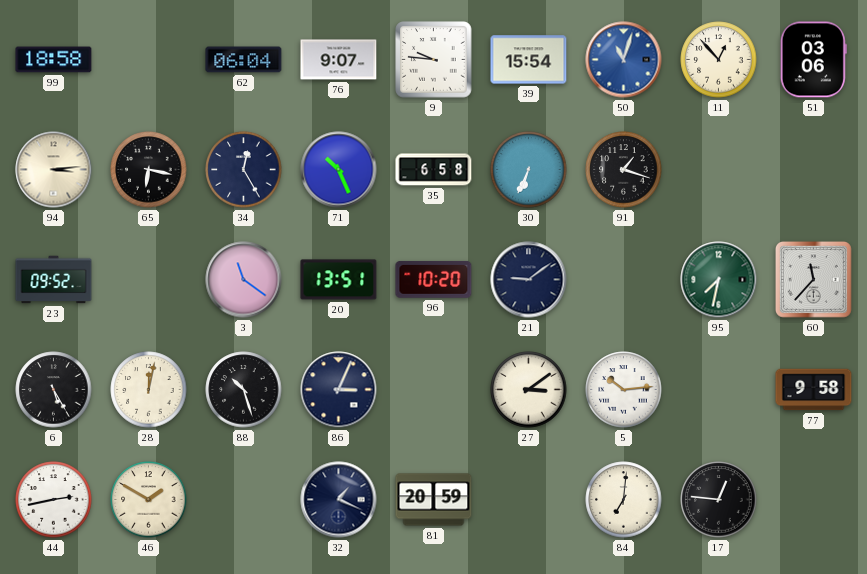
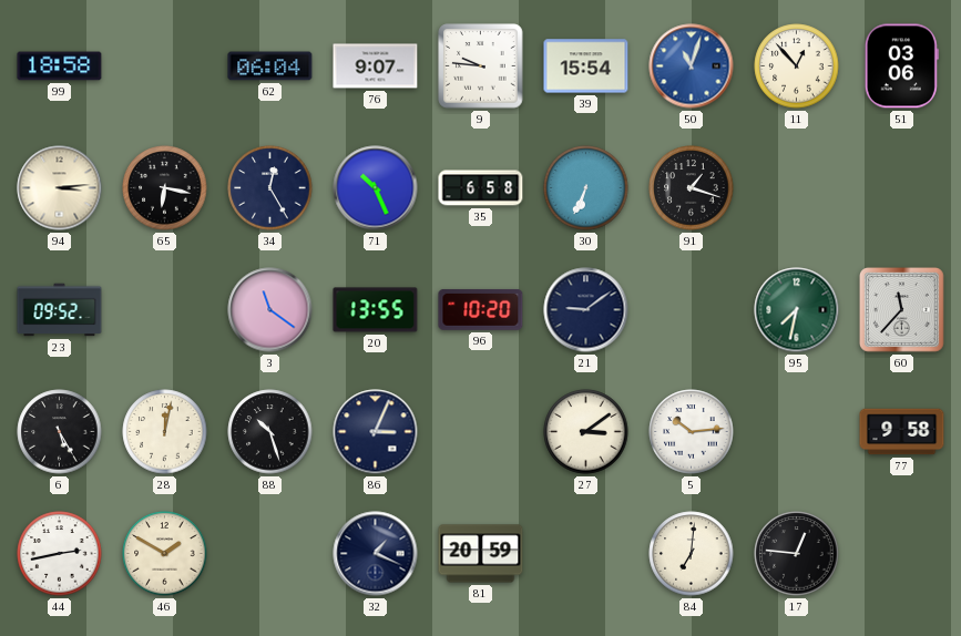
20: 13:51 -> 13:55
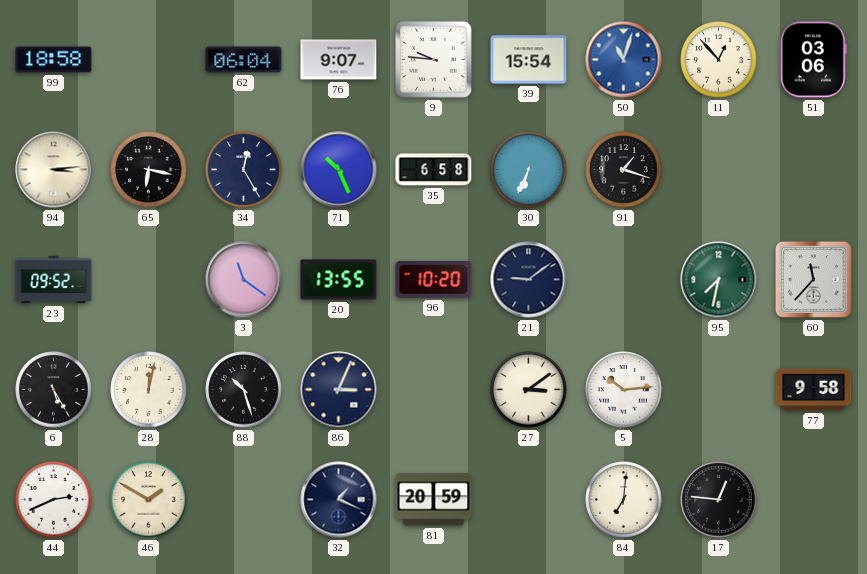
44: 2:43 -> 2:41
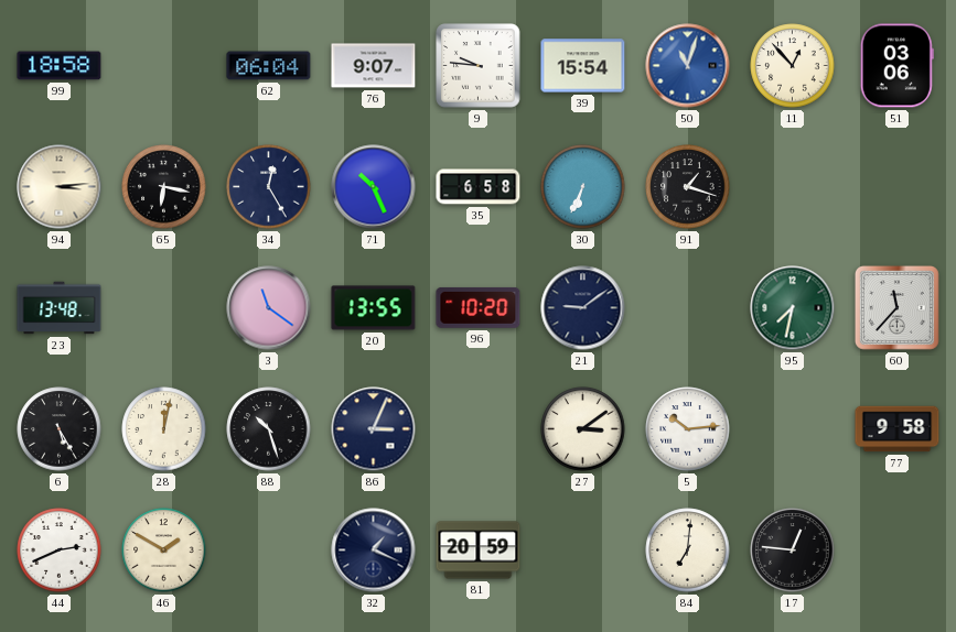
23: 09:52 -> 13:48
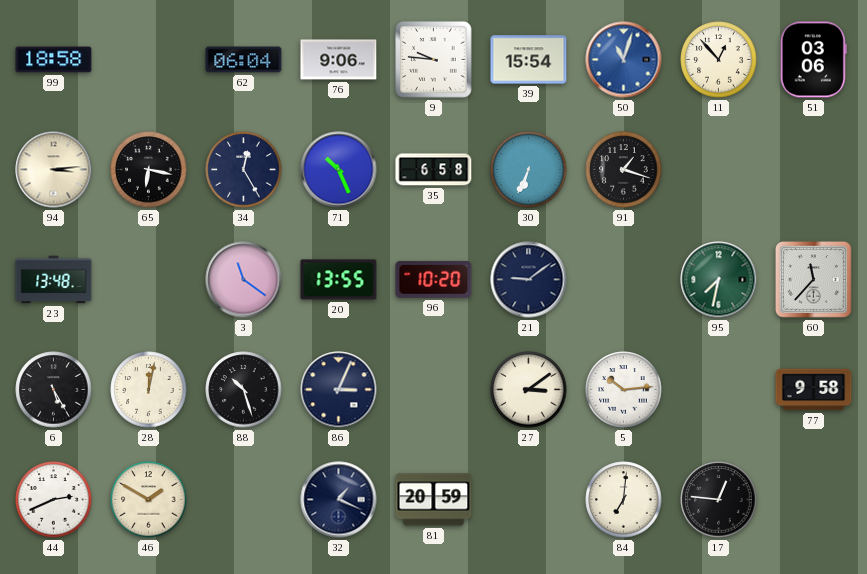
76: 9:07 -> 9:06
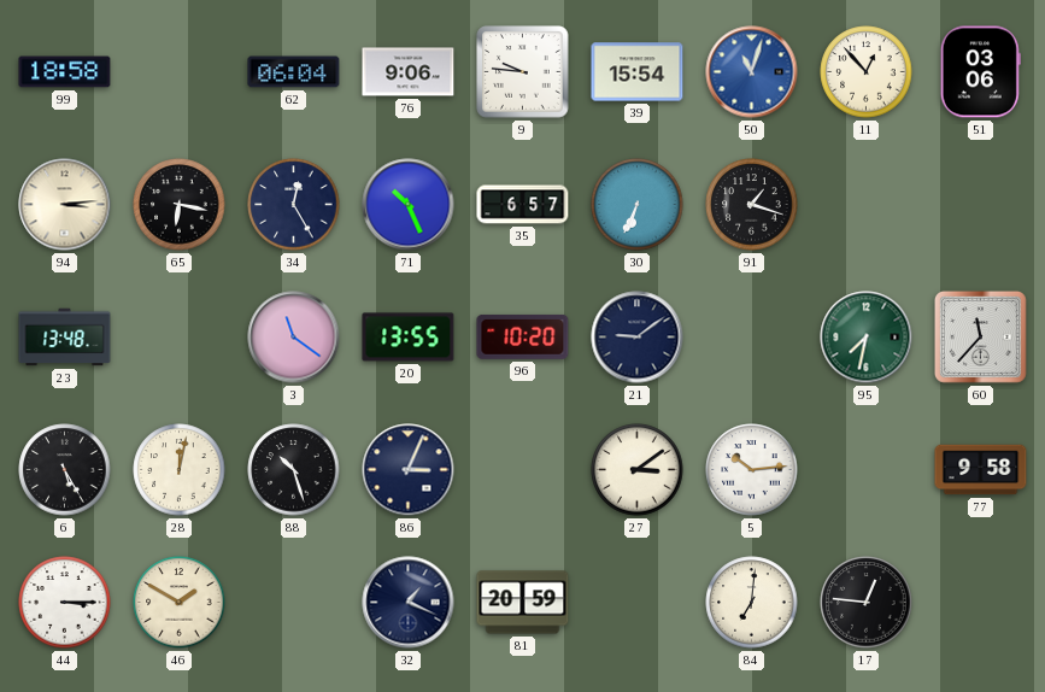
35: 6:58 -> 6:57
44: 2:41 -> 3:15
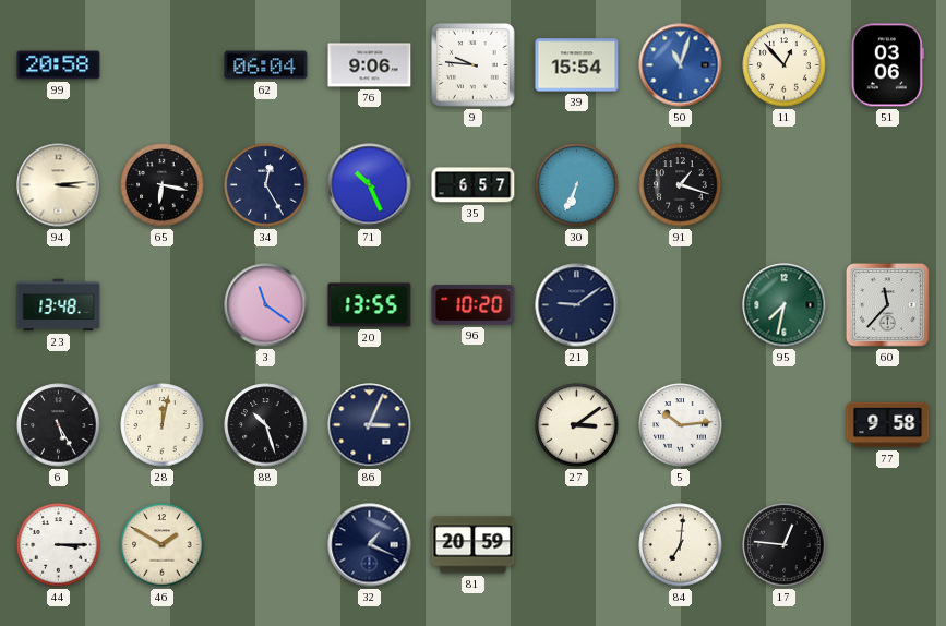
99: 18:58 -> 20:58
